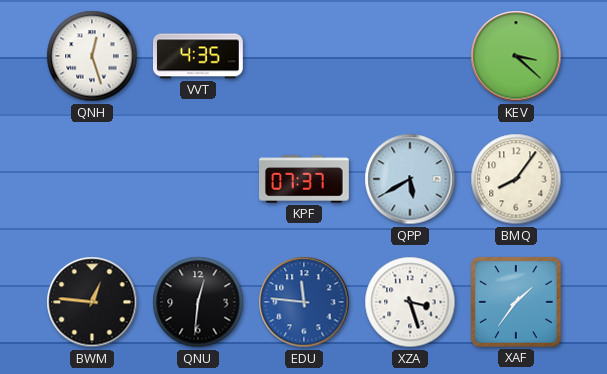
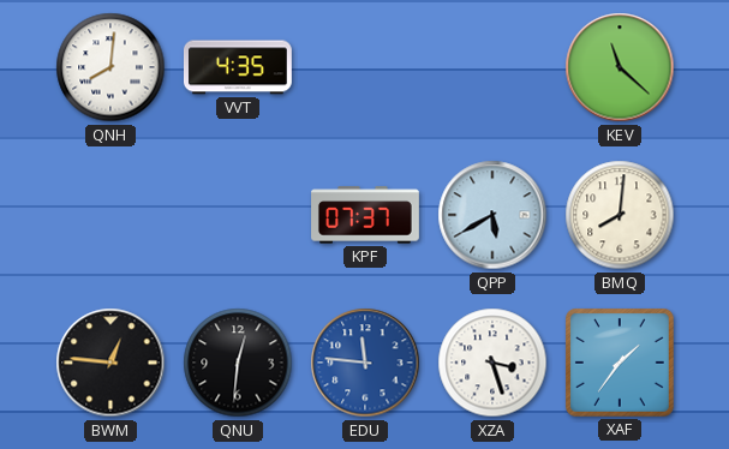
QNH: 12:27 -> 8:01
KEV: 3:22 -> 11:22
BMQ: 8:06 -> 8:01
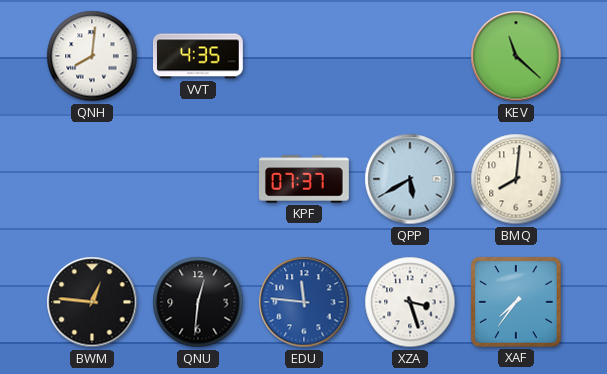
XAF: 1:36 -> 7:36
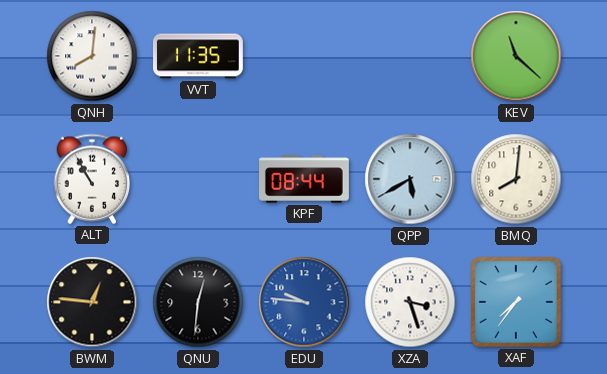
VVT: 4:35 -> 11:35
ALT: none -> 10:55
KPF: 07:37 -> 08:44
EDU: 11:46 -> 9:46
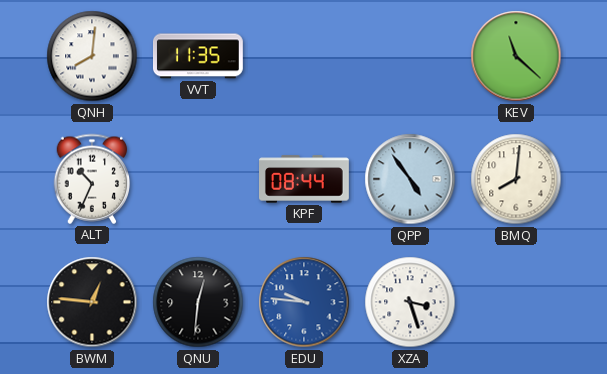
ALT: 10:55 -> 10:34
QPP: 5:40 -> 4:54
XAF: 7:36 -> none
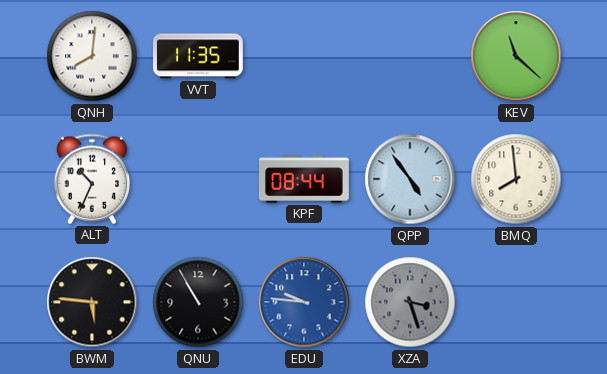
BMQ: 8:01 -> 7:59
BWM: 12:46 -> 5:46
QNU: 12:31 -> 10:55
XZA dial: white -> grey
